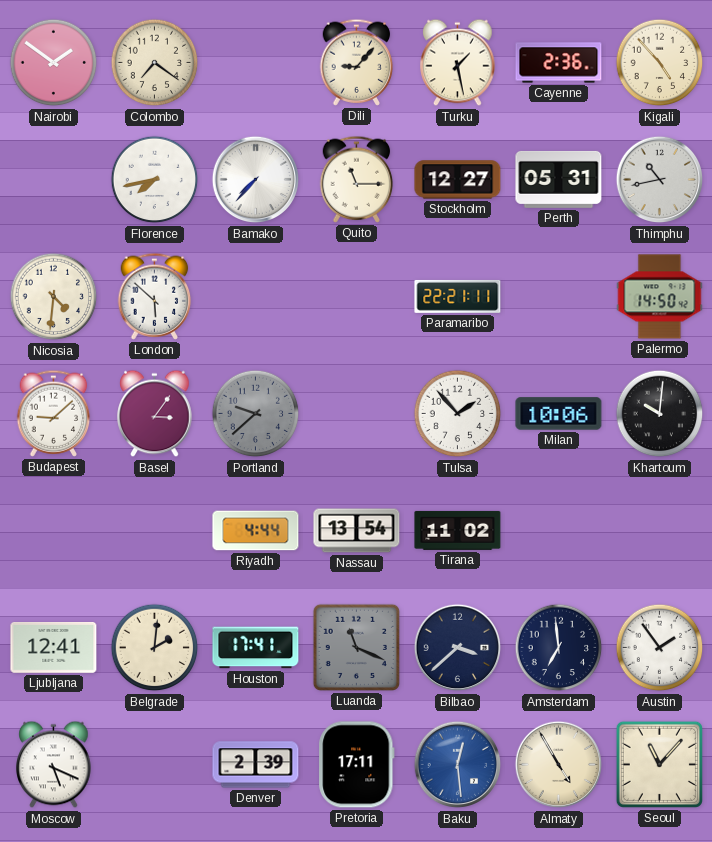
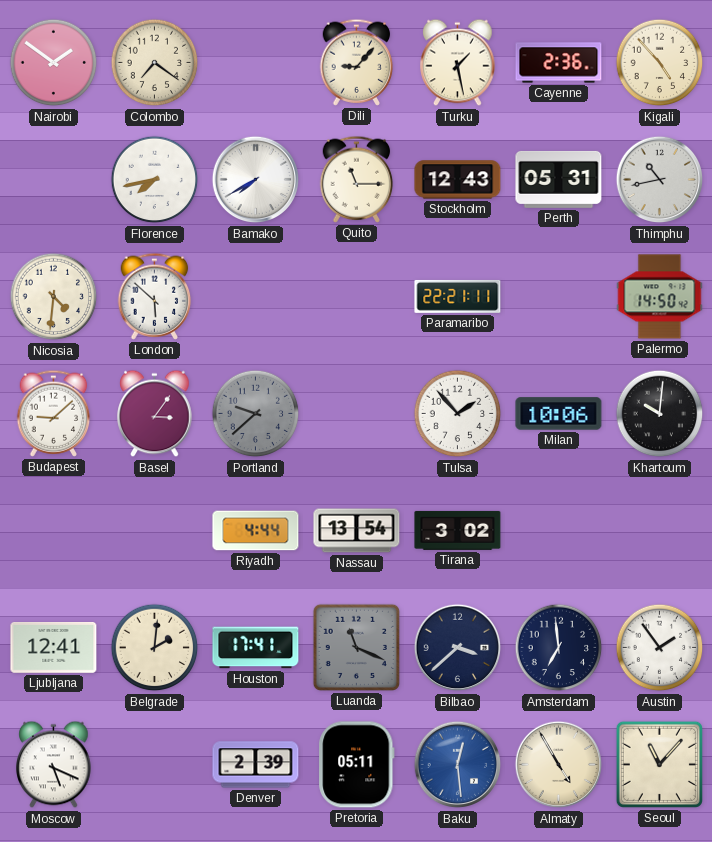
Bamako: 7:37 -> 7:40
Stockholm: 12:27 -> 12:43
Tirana: 11:02 -> 3:02
Pretoria: 17:11 -> 05:11
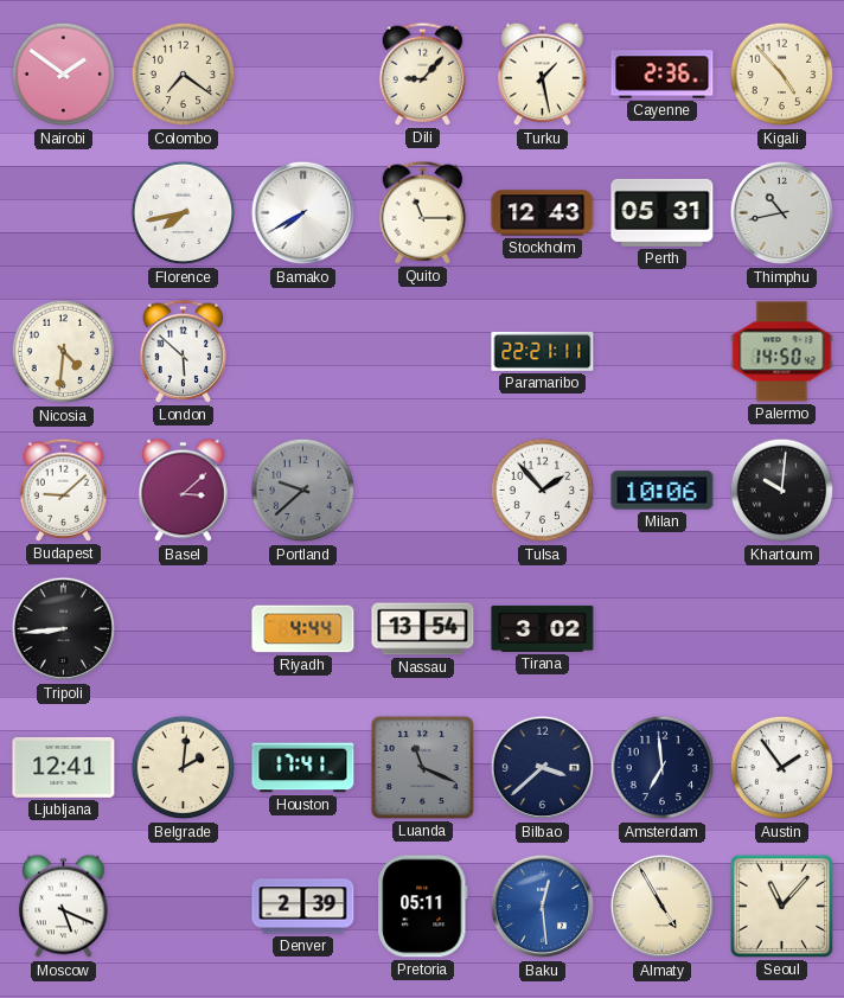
Basel: 3:06 -> 3:08
Tripoli: none -> 8:44
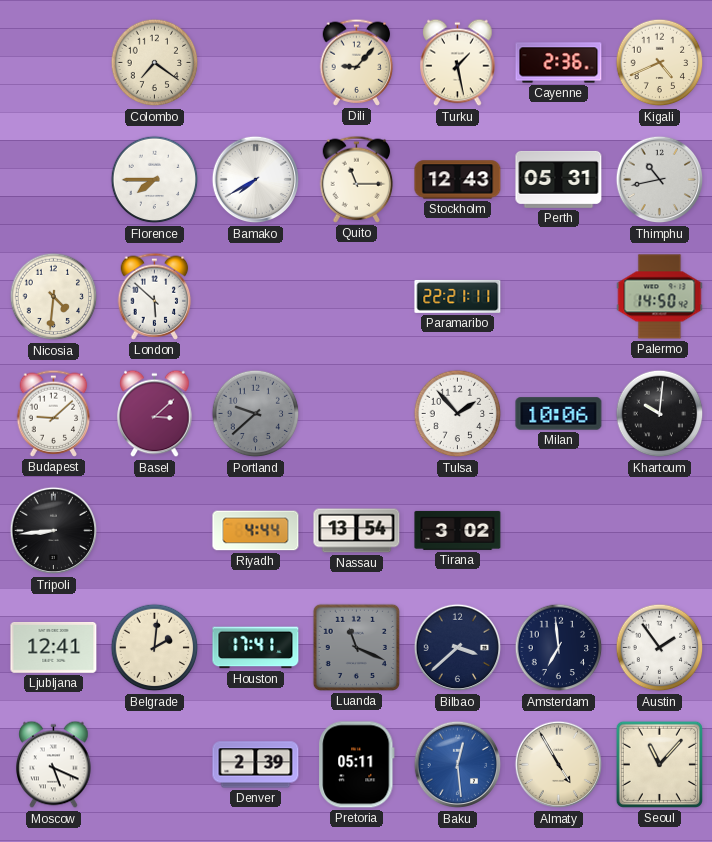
Nairobi: 1:51 -> none
Kigali: 4:53 -> 4:41
Florence: 7:43 -> 7:45
